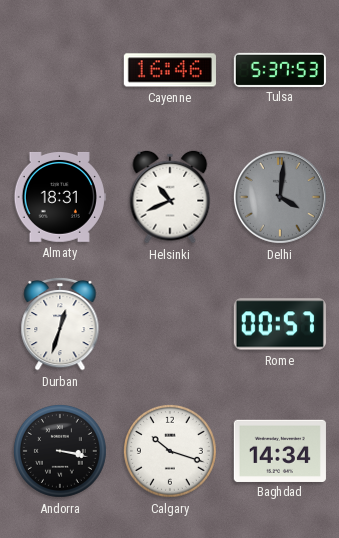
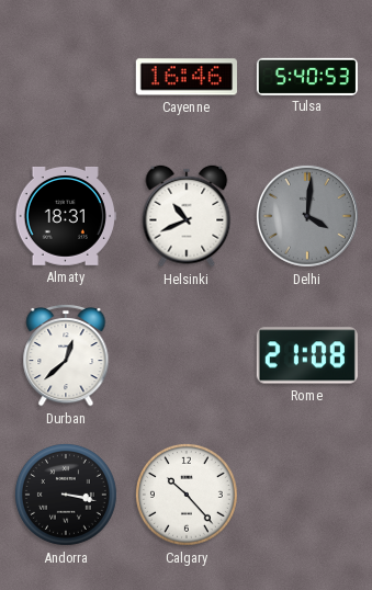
Tulsa: 5:37 -> 5:40
Durban: 12:33 -> 12:38
Rome: 00:57 -> 21:08
Calgary: 10:18 -> 10:23
Baghdad: 14:34 -> none
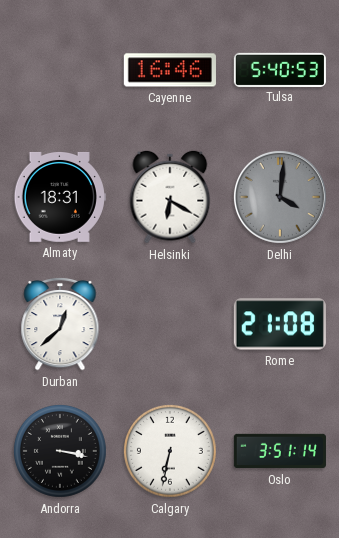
Helsinki: 10:41 -> 6:20
Calgary: 10:23 -> 6:32
Oslo: none -> 3:51
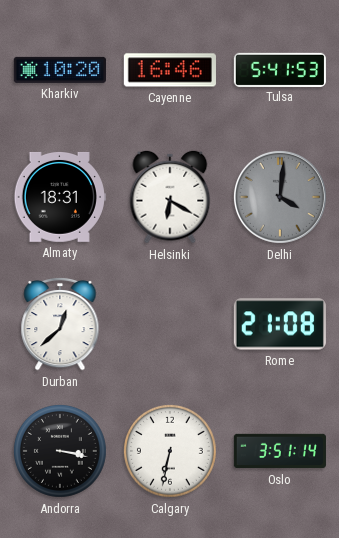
Kharkiv: none -> 10:20
Tulsa: 5:40 -> 5:41
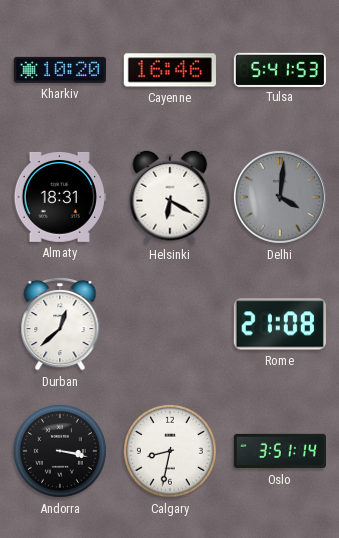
Calgary: 6:32 -> 8:32
